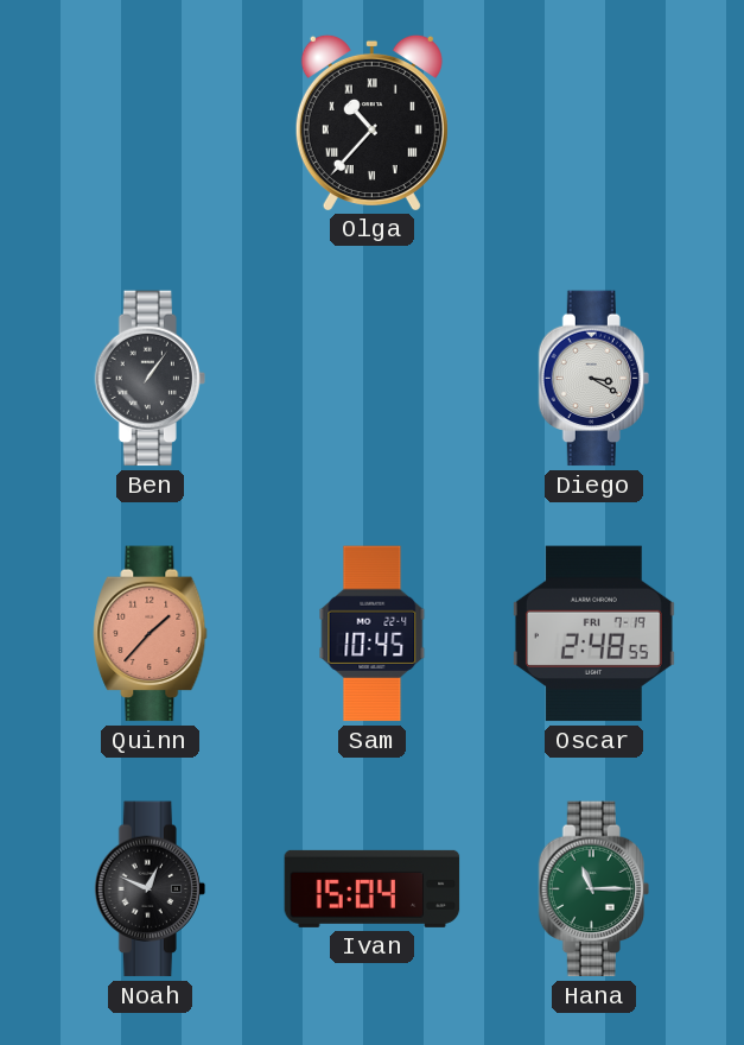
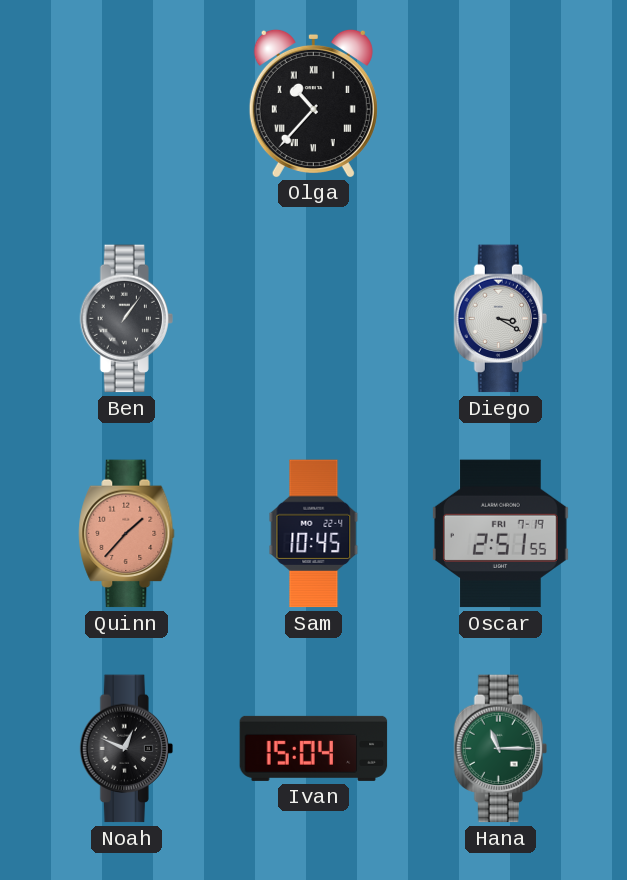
Oscar: 2:48 -> 2:51
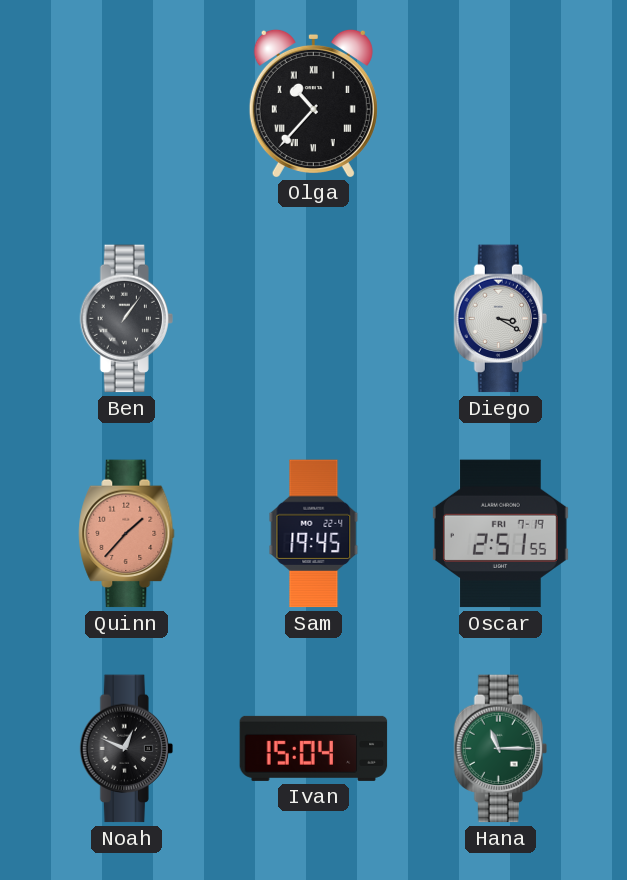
Sam: 10:45 -> 19:45
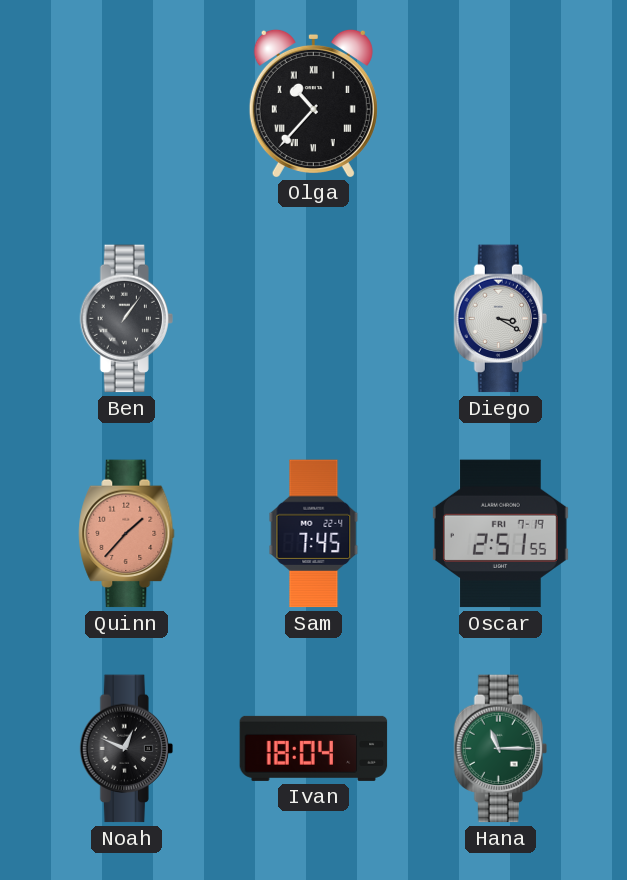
Sam: 19:45 -> 7:45
Ivan: 15:04 -> 18:04
